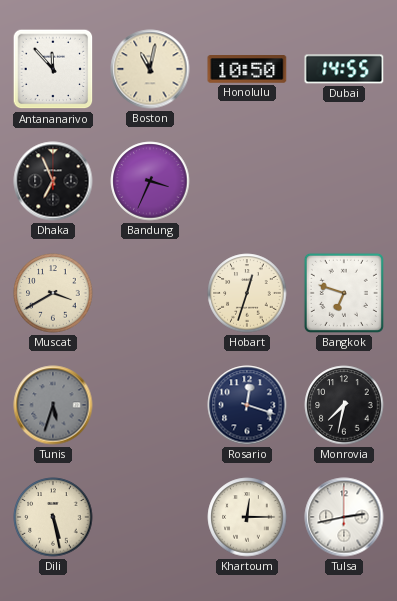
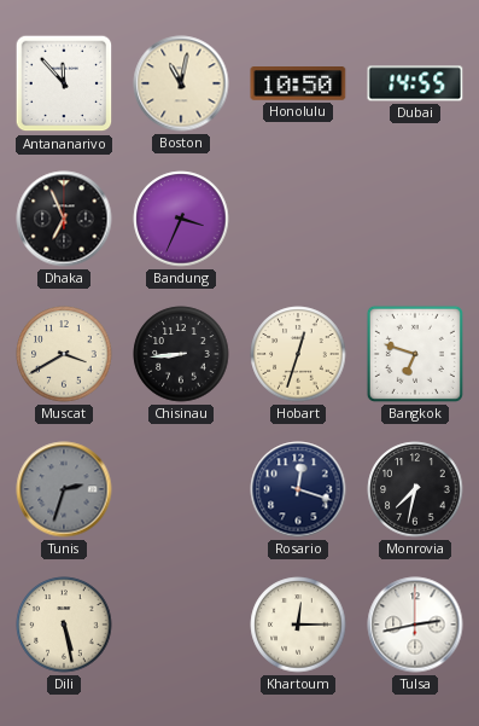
Chisinau: none -> 8:44
Tunis: 5:33 -> 2:33
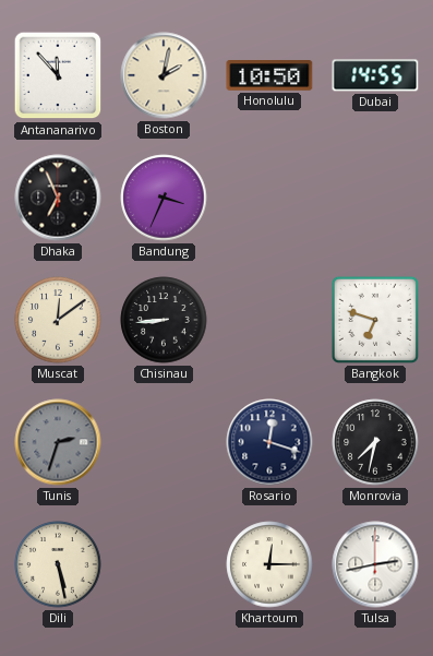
Boston: 11:02 -> 2:02
Muscat: 3:40 -> 12:09
Hobart: 12:33 -> none
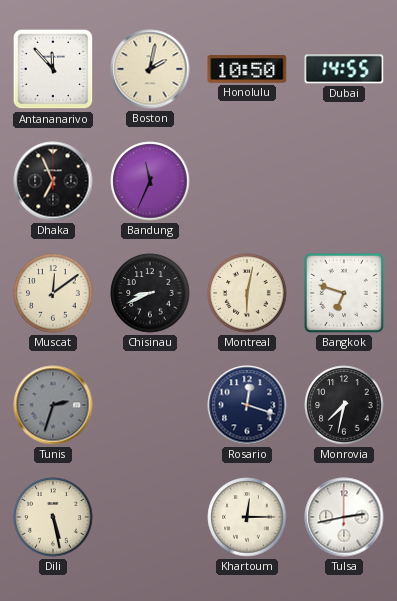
Bandung: 3:34 -> 11:34
Chisinau: 8:44 -> 8:41
Montreal: none -> 6:02
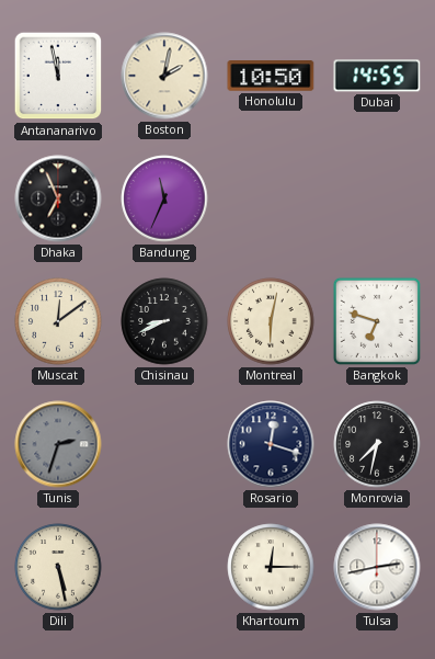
Antananarivo: 11:53 -> 11:58
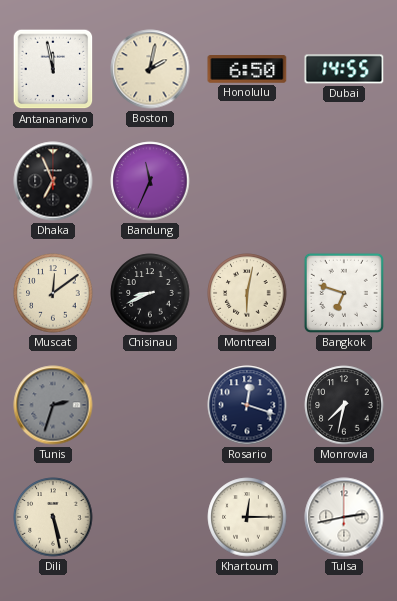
Honolulu: 10:50 -> 6:50
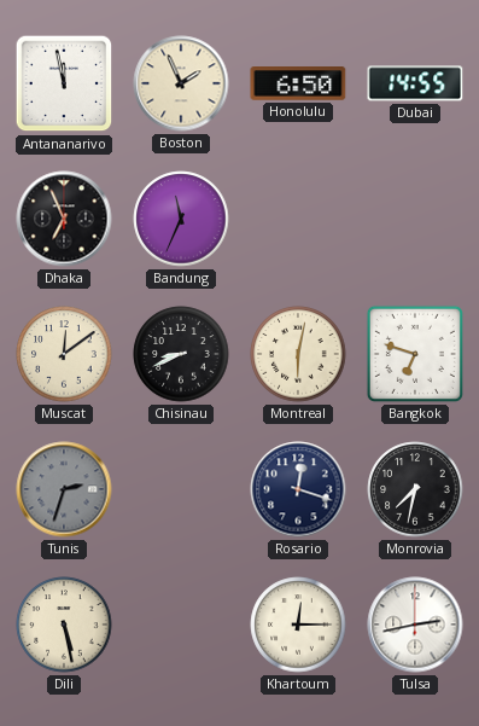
Boston: 2:02 -> 1:56
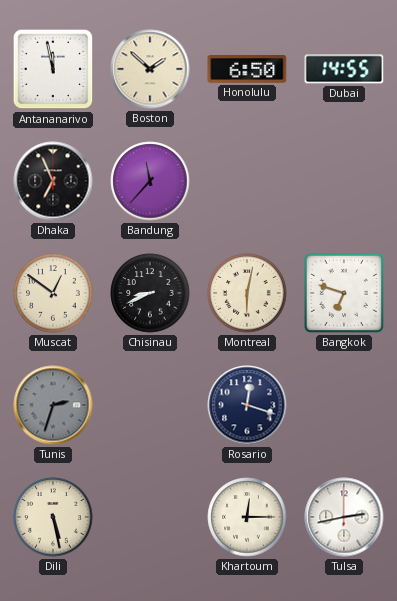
Boston: 1:56 -> 1:52
Bandung: 11:34 -> 11:37
Muscat: 12:09 -> 12:51
Monrovia: 7:32 -> none
